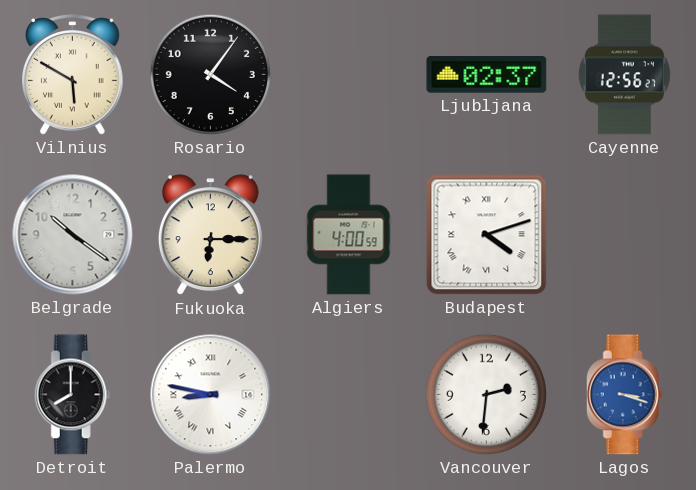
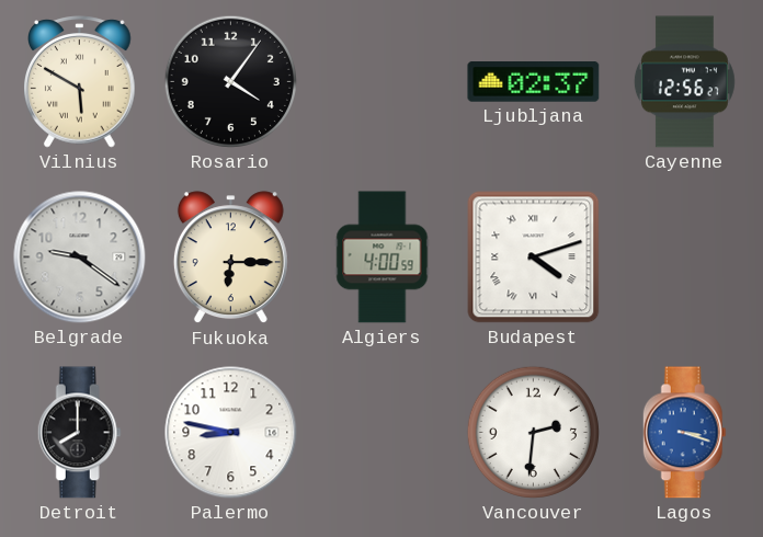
Belgrade: 10:21 -> 9:21
Palermo numerals: Roman -> Arabic
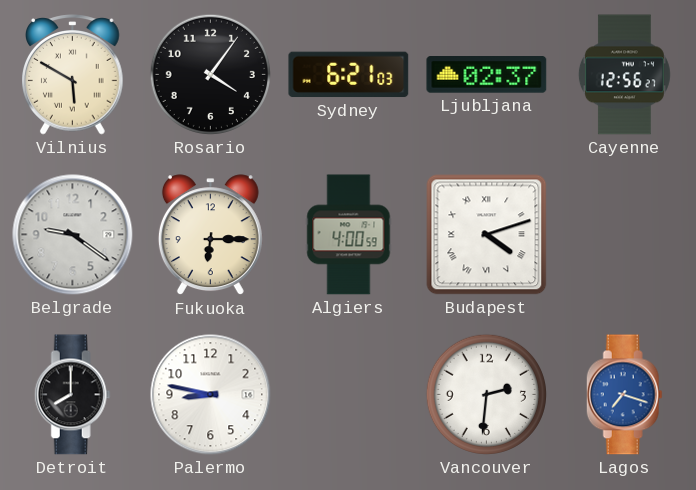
Sydney: none -> 6:21
Lagos: 3:18 -> 7:18
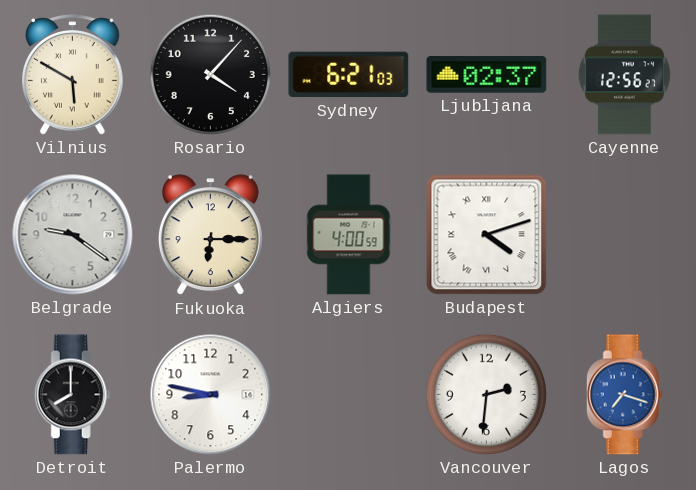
Rosario: 4:06 -> 4:07
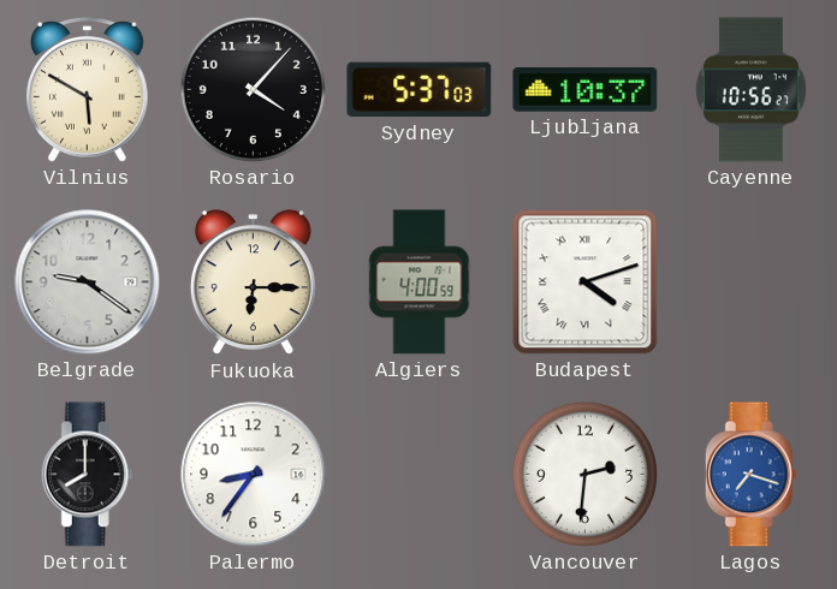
Sydney: 6:21 -> 5:37
Ljubljana: 02:37 -> 10:37
Cayenne: 12:56 -> 10:56
Palermo: 8:47 -> 8:36
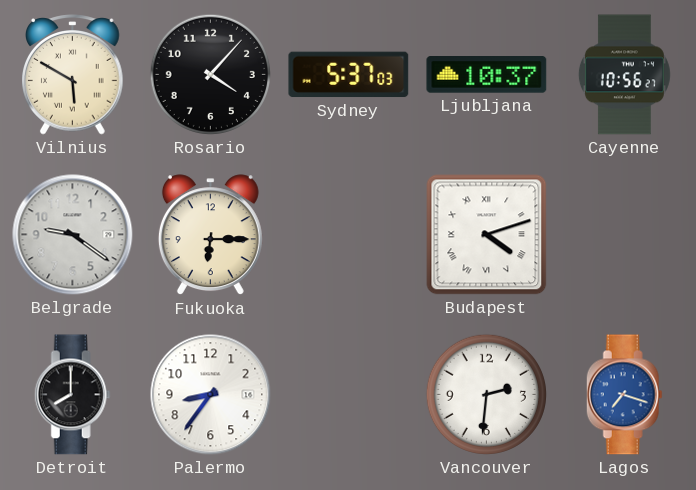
Algiers: 4:00 -> none
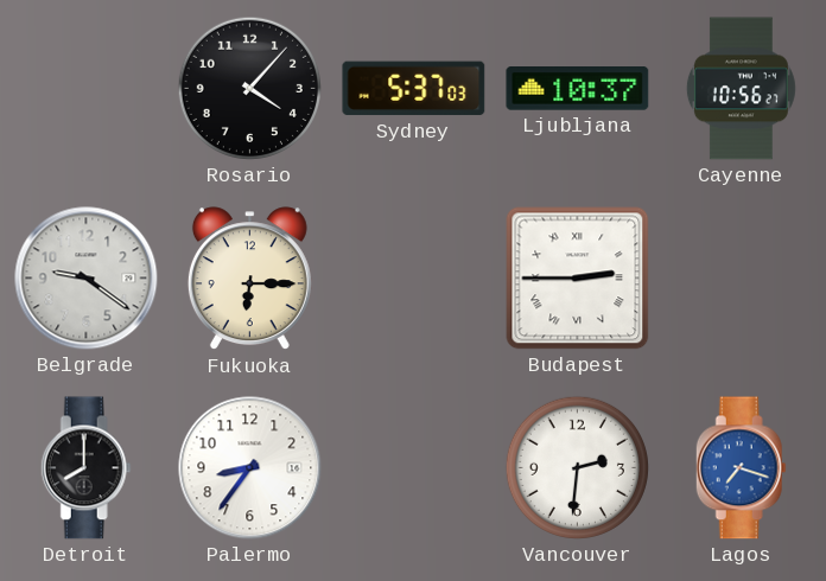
Vilnius: 5:50 -> none
Budapest: 4:12 -> 2:45
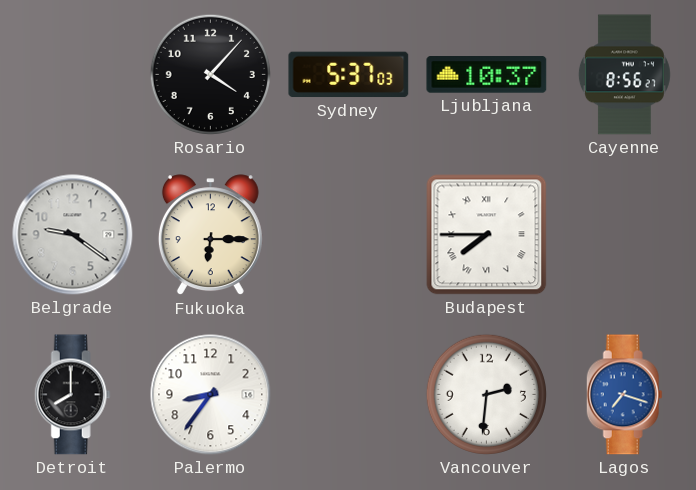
Cayenne: 10:56 -> 8:56
Budapest: 2:45 -> 7:45
